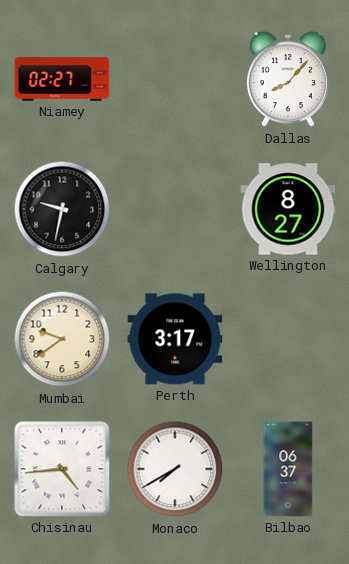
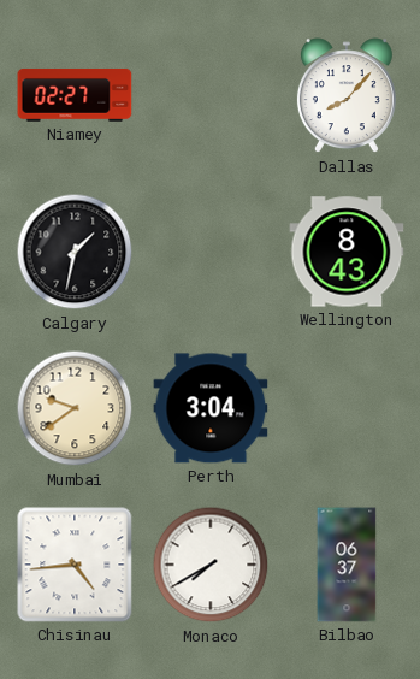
Calgary: 9:32 -> 1:32
Wellington: 8:27 -> 8:43
Perth: 3:17 -> 3:04
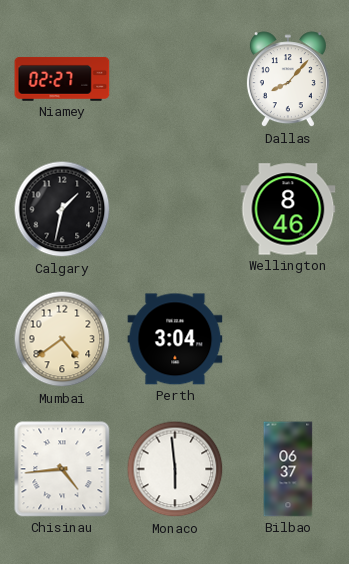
Wellington: 8:43 -> 8:46
Mumbai: 9:39 -> 4:39
Monaco: 7:40 -> 5:59
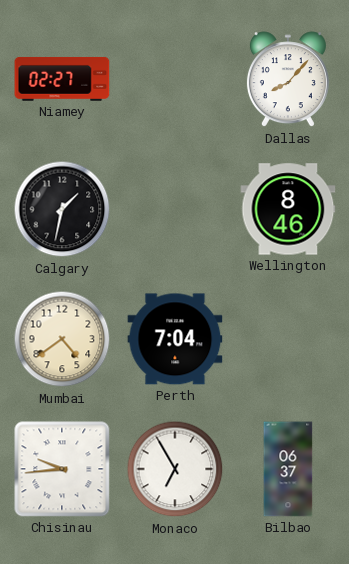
Perth: 3:04 -> 7:04
Chisinau: 4:44 -> 9:44
Monaco: 5:59 -> 6:55
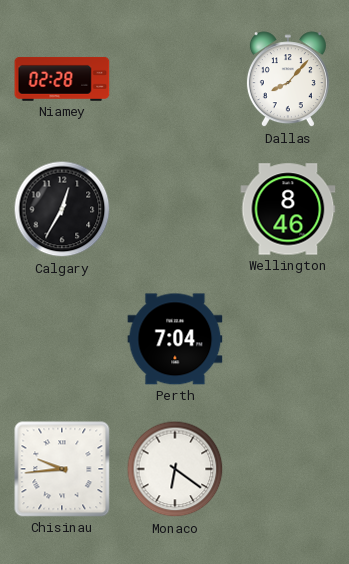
Niamey: 02:27 -> 02:28
Calgary: 1:32 -> 12:35
Mumbai: 4:39 -> none
Monaco: 6:55 -> 6:21
Bilbao: 06:37 -> none
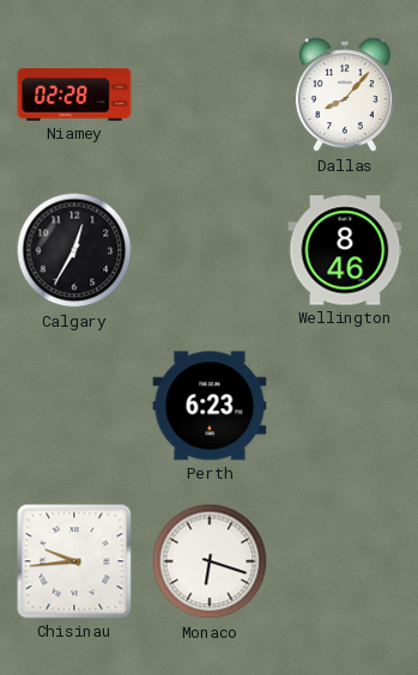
Perth: 7:04 -> 6:23
Monaco: 6:21 -> 6:18
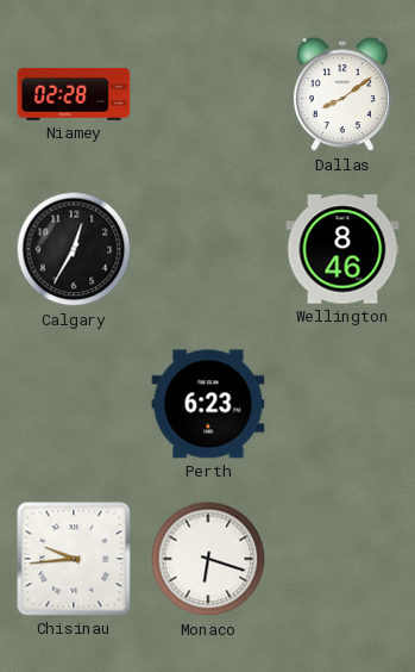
Dallas: 8:07 -> 8:09
